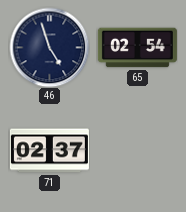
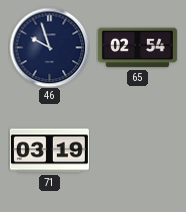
46: 4:57 -> 9:57
71: 02:37 -> 03:19
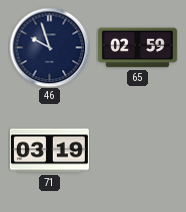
65: 02:54 -> 02:59
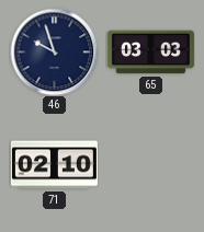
65: 02:59 -> 03:03
71: 03:19 -> 02:10
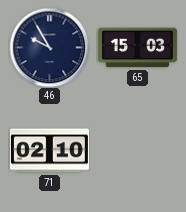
46: 9:57 -> 9:55
65: 03:03 -> 15:03
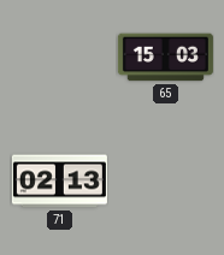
46: 9:55 -> none
71: 02:10 -> 02:13
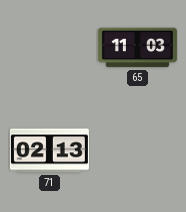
65: 15:03 -> 11:03
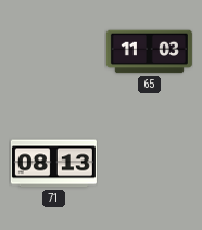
71: 02:13 -> 08:13
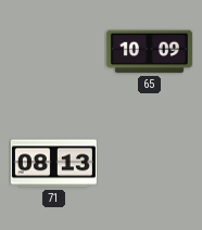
65: 11:03 -> 10:09
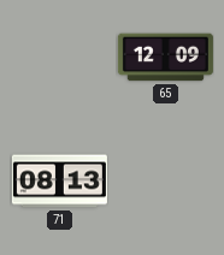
65: 10:09 -> 12:09
